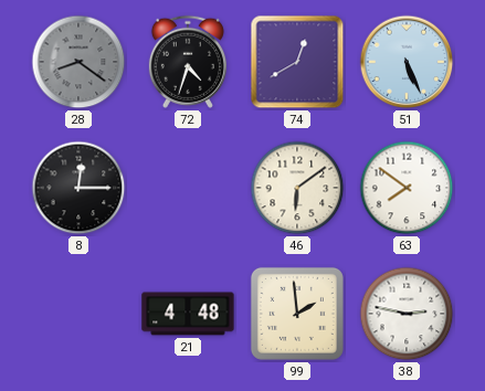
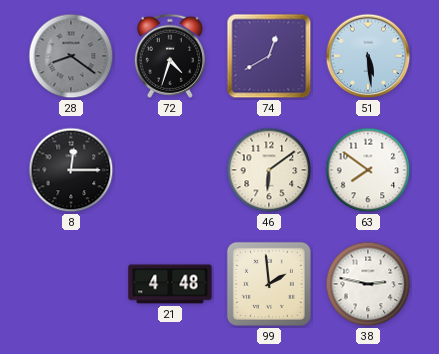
51: 5:26 -> 5:29
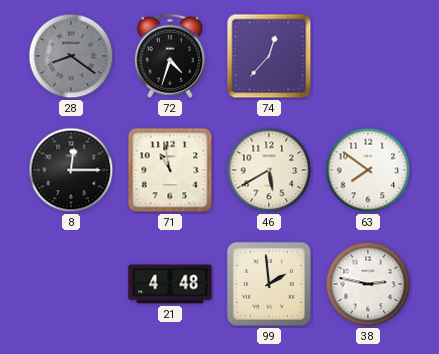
74: 12:40 -> 12:37
51: 5:29 -> none
71: none -> 10:58
46: 6:09 -> 5:40
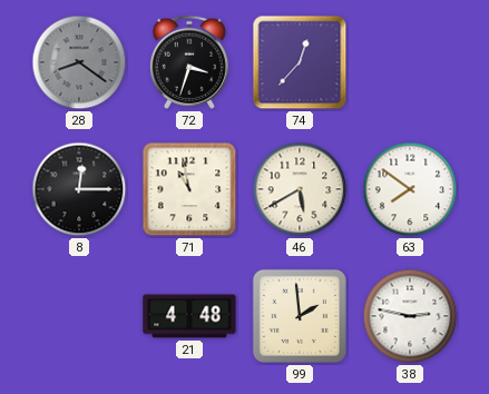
72: 4:33 -> 3:33
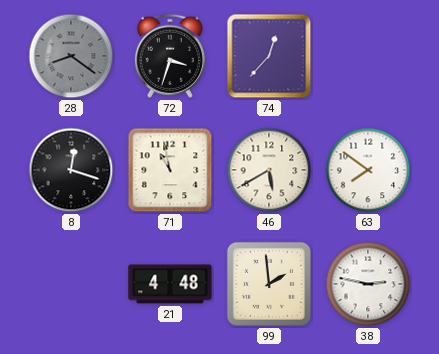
8: 12:15 -> 12:18
